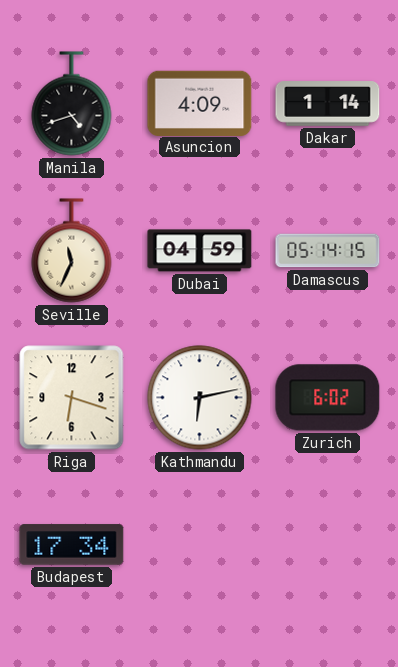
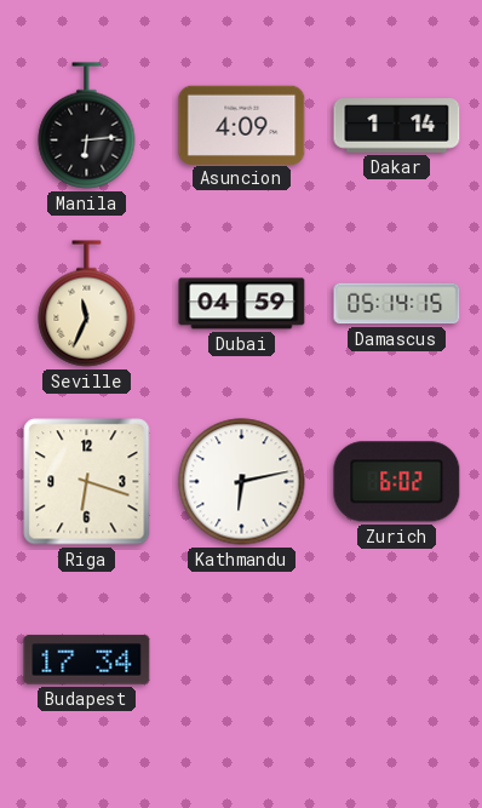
Manila: 4:42 -> 6:14
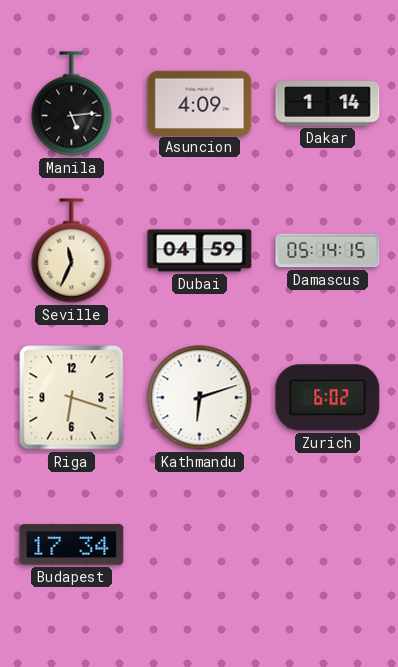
Manila: 6:14 -> 5:14
Kathmandu: 6:13 -> 6:12
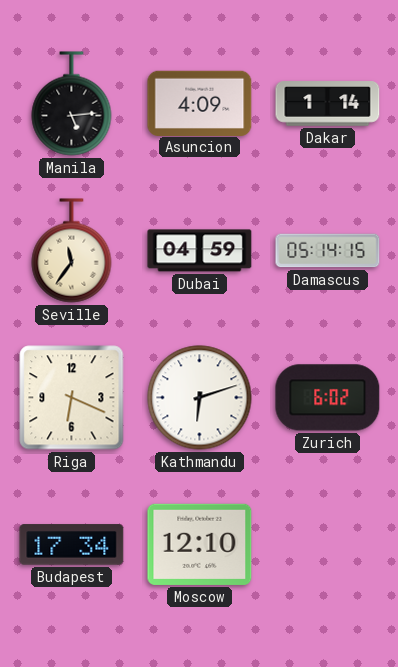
Seville: 11:34 -> 11:36
Riga: 6:18 -> 6:19
Moscow: none -> 12:10
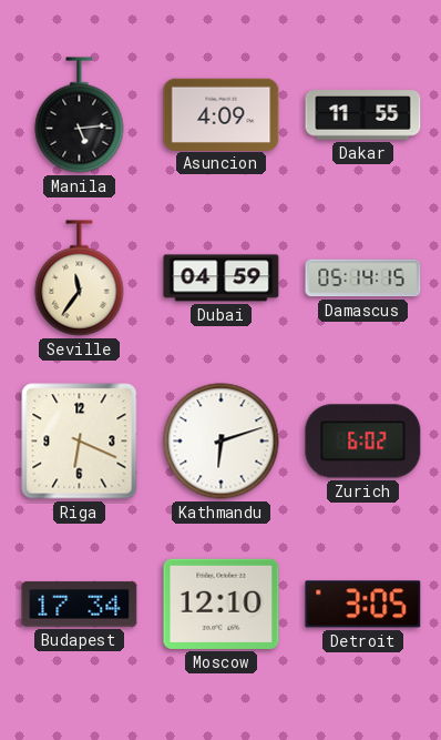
Dakar: 1:14 -> 11:55
Detroit: none -> 3:05
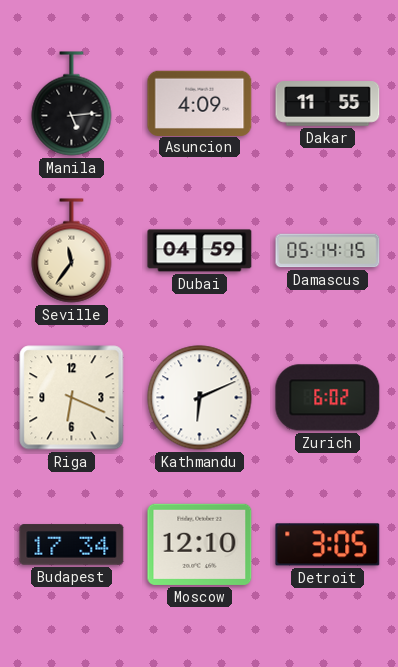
Kathmandu: 6:12 -> 6:11
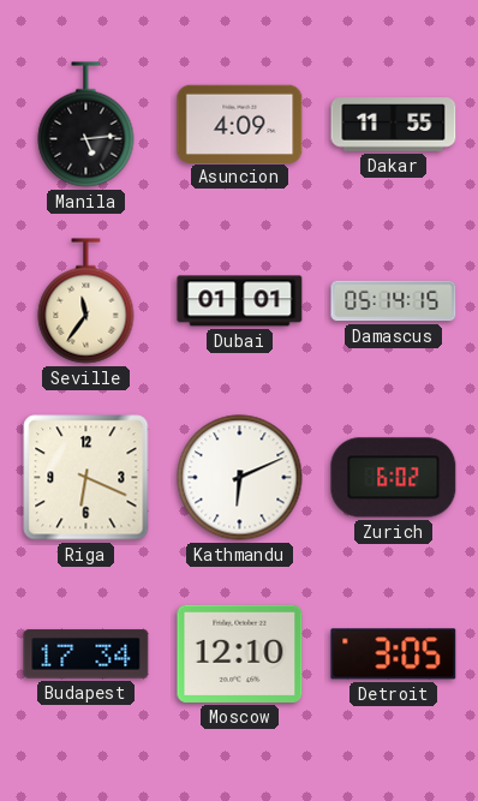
Dubai: 04:59 -> 01:01
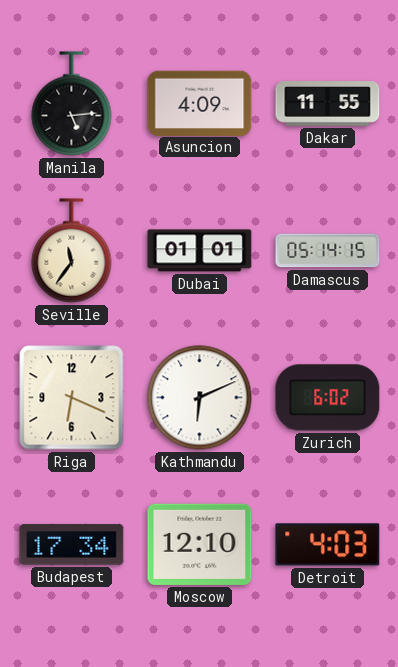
Detroit: 3:05 -> 4:03
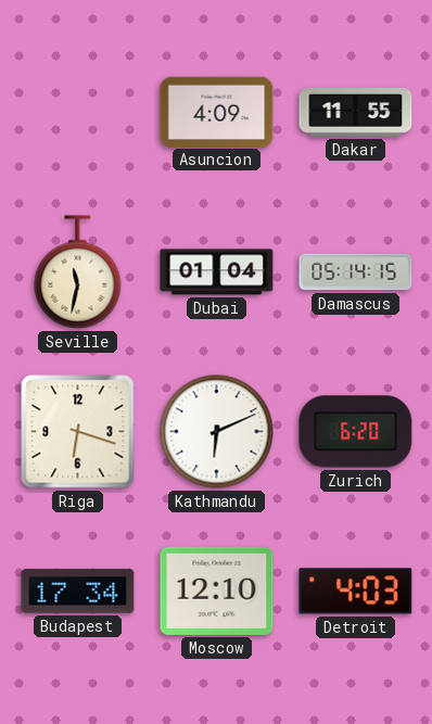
Manila: 5:14 -> none
Seville: 11:36 -> 11:32
Dubai: 01:01 -> 01:04
Riga: 6:19 -> 6:18
Zurich: 6:02 -> 6:20
